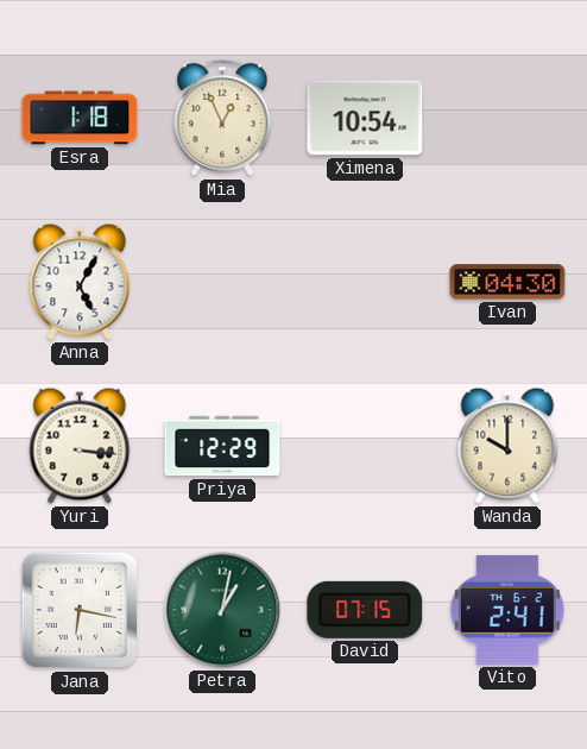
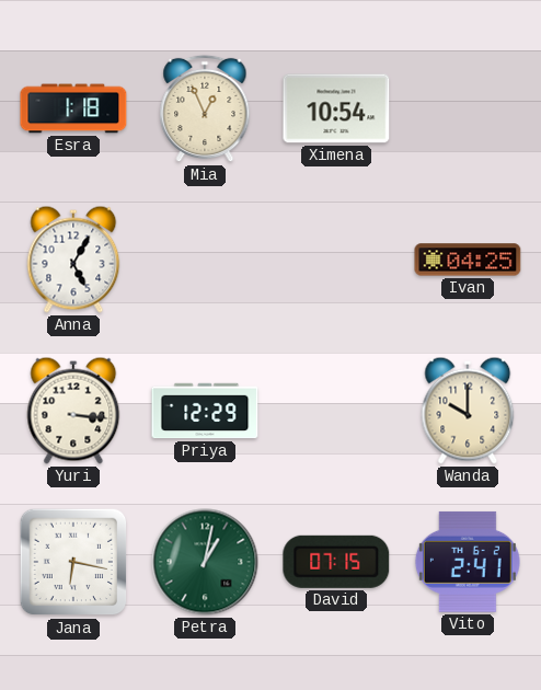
Ivan: 04:30 -> 04:25
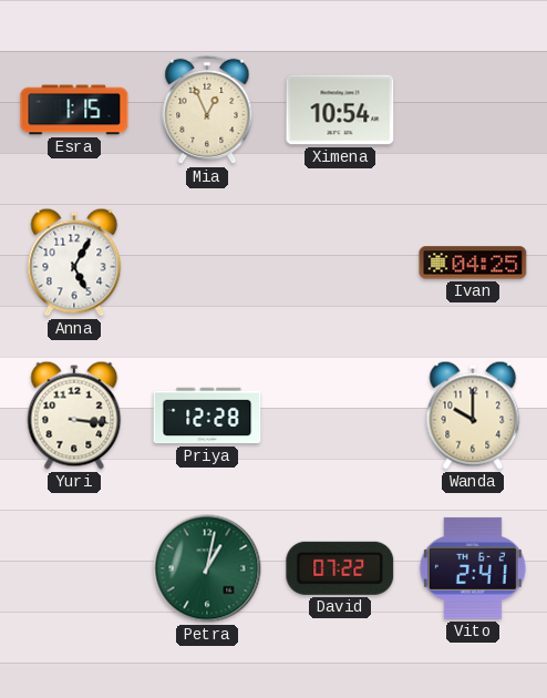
Esra: 1:18 -> 1:15
Priya: 12:29 -> 12:28
Jana: 6:17 -> none
David: 07:15 -> 07:22
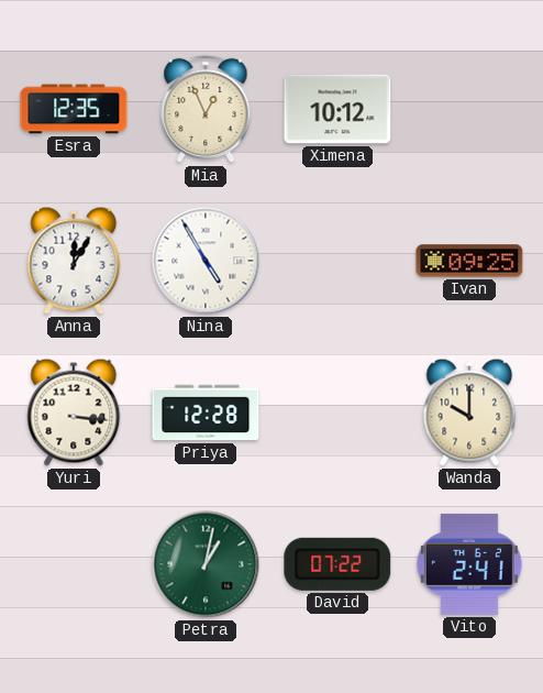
Esra: 1:15 -> 12:35
Ximena: 10:54 -> 10:12
Anna: 5:05 -> 12:05
Nina: none -> 4:55
Ivan: 04:25 -> 09:25
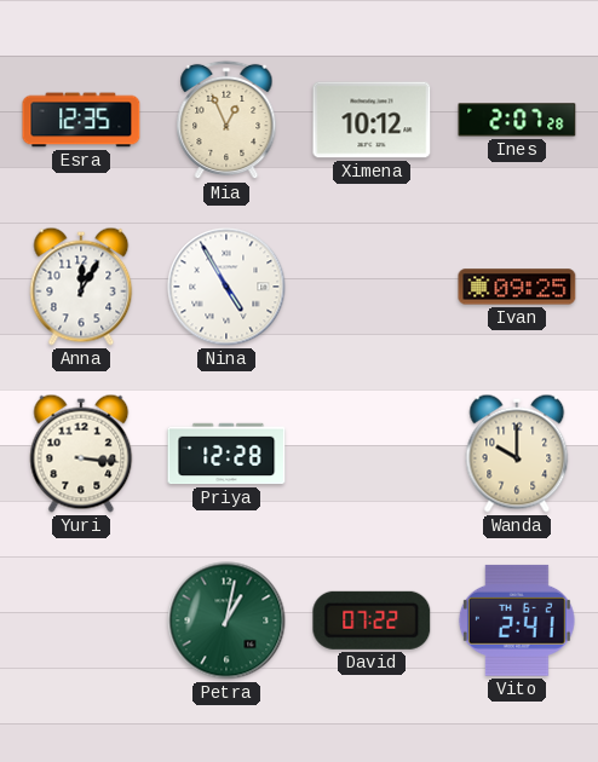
Ines: none -> 2:07
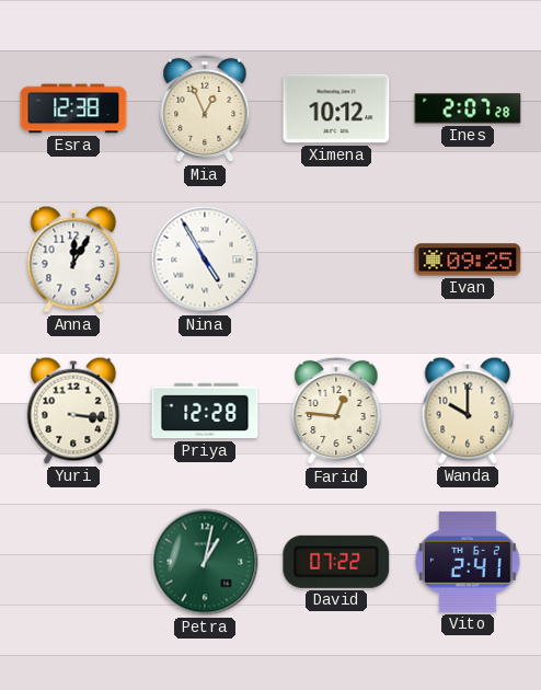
Esra: 12:35 -> 12:38
Farid: none -> 12:46
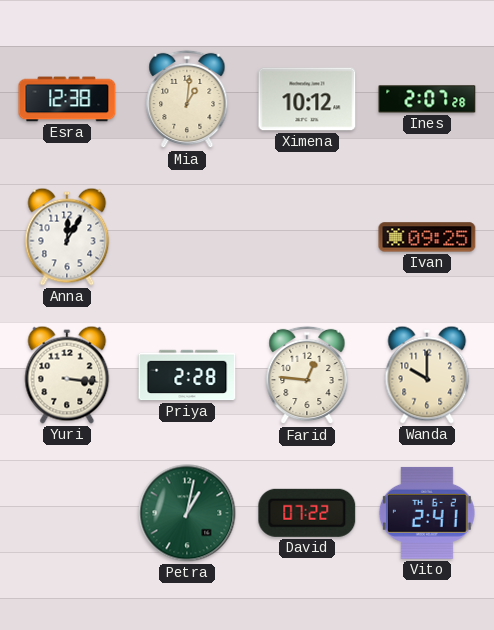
Mia: 12:56 -> 1:01
Nina: 4:55 -> none
Priya: 12:28 -> 2:28
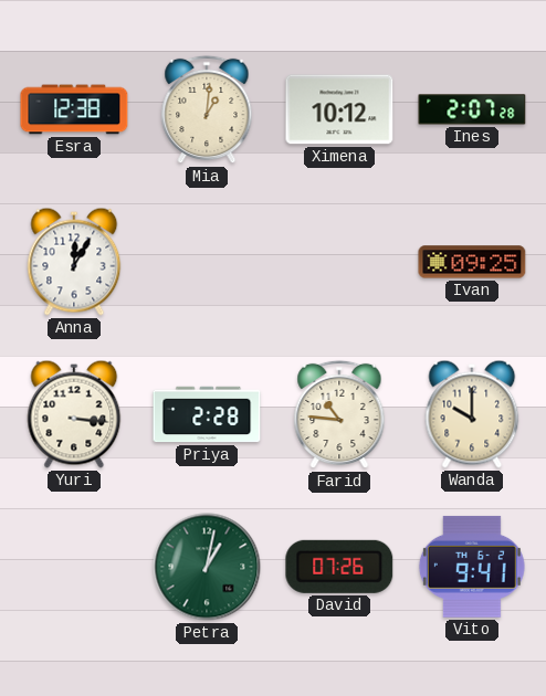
Farid: 12:46 -> 10:46
David: 07:22 -> 07:26
Vito: 2:41 -> 9:41
